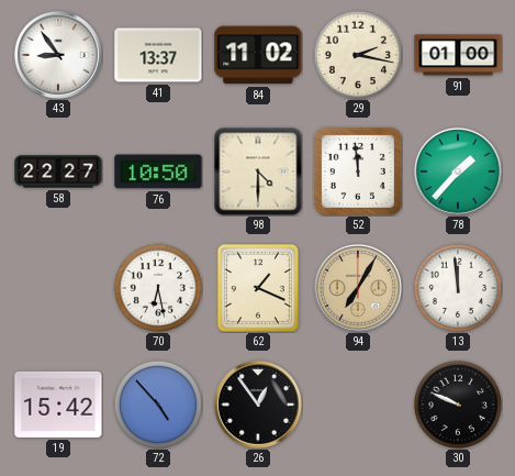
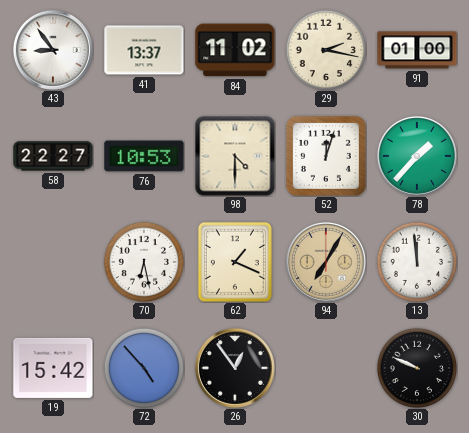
76: 10:50 -> 10:53
52: 11:59 -> 12:03
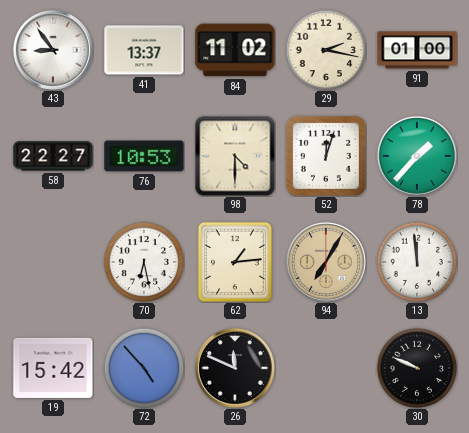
62: 1:19 -> 1:14
26: 12:54 -> 11:49
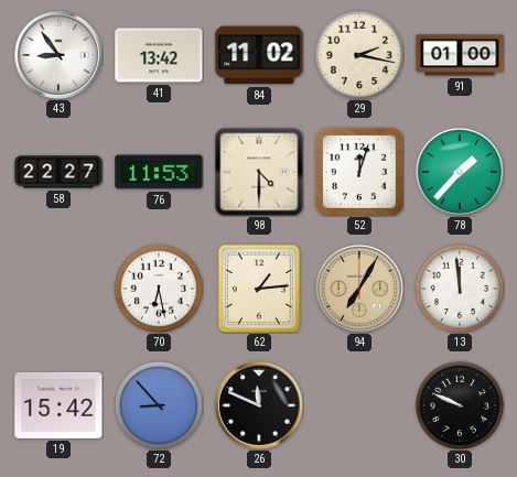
41: 13:37 -> 13:42
76: 10:53 -> 11:53
72: 4:53 -> 8:53
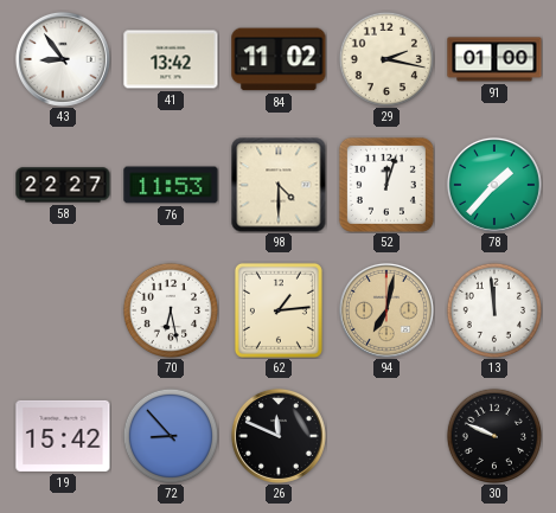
94: 7:05 -> 7:02
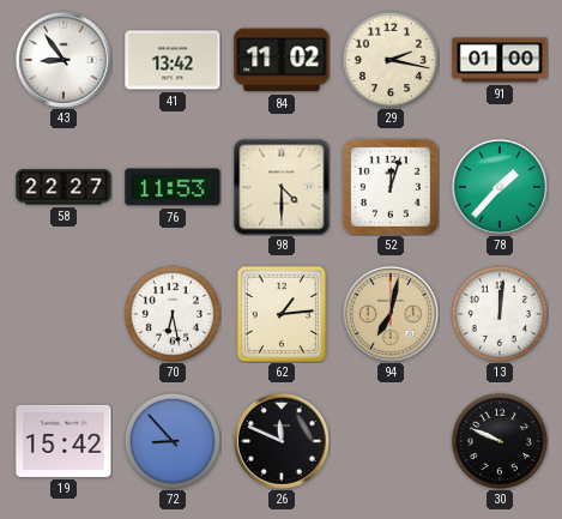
13: 11:59 -> 12:01
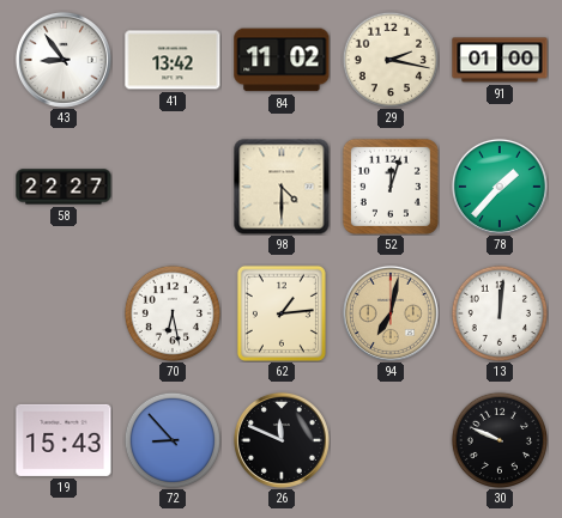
76: 11:53 -> none
19: 15:42 -> 15:43
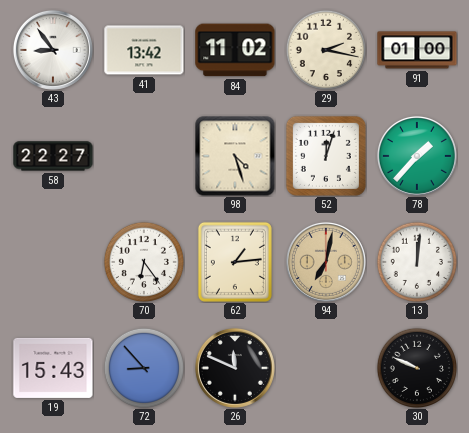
98: 4:30 -> 4:27
70: 6:28 -> 6:24
